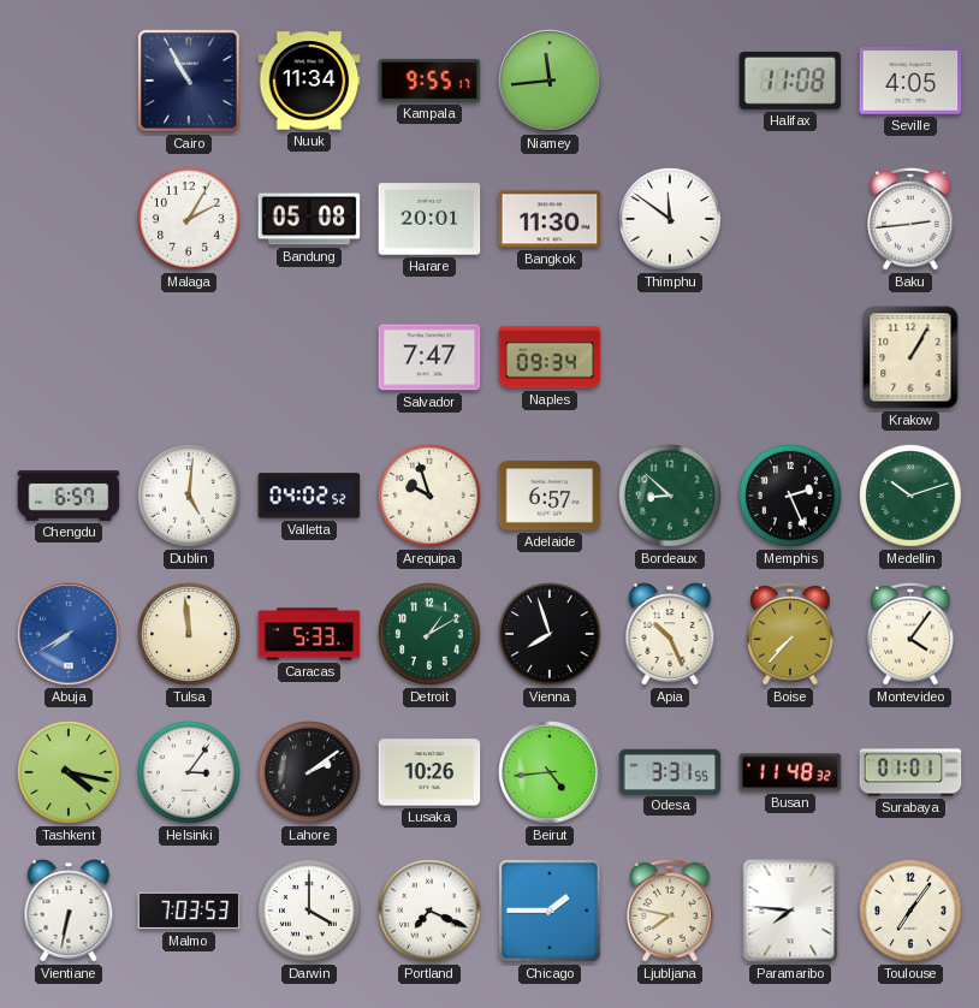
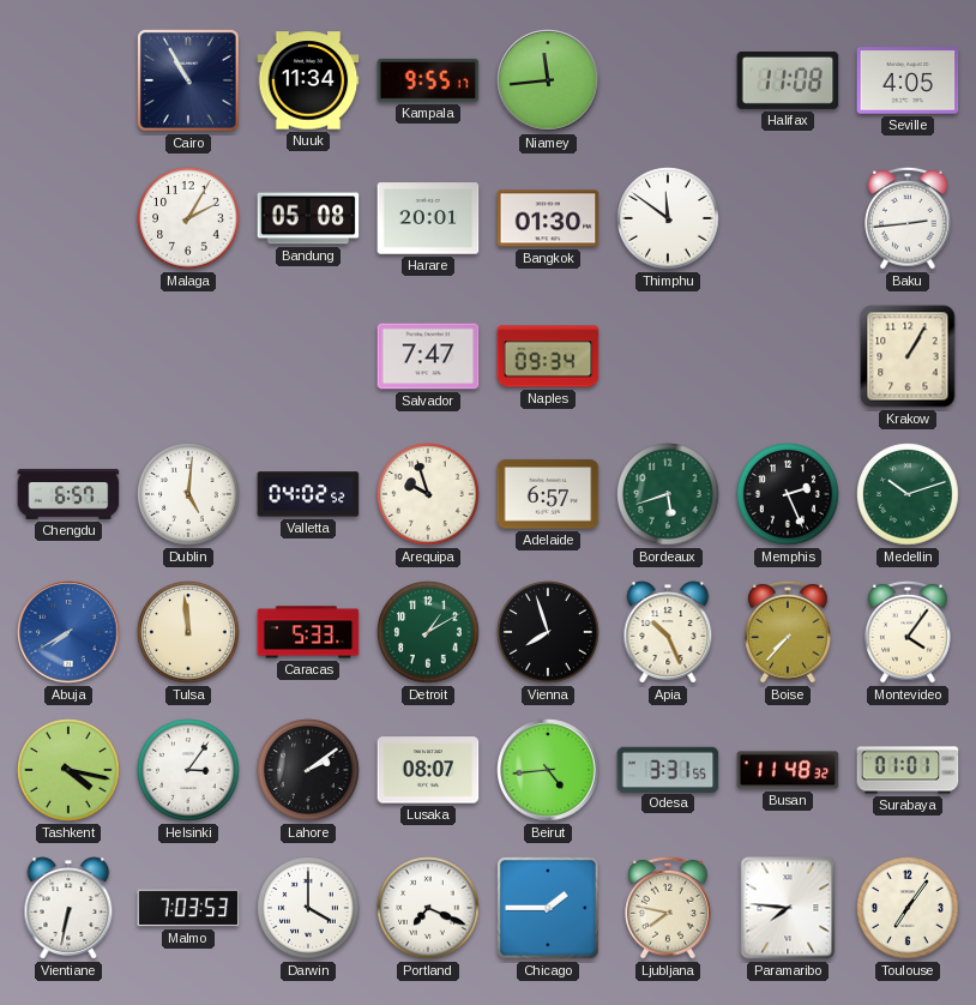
Bangkok: 11:30 -> 01:30
Bordeaux: 8:52 -> 5:42
Lusaka: 10:26 -> 08:07
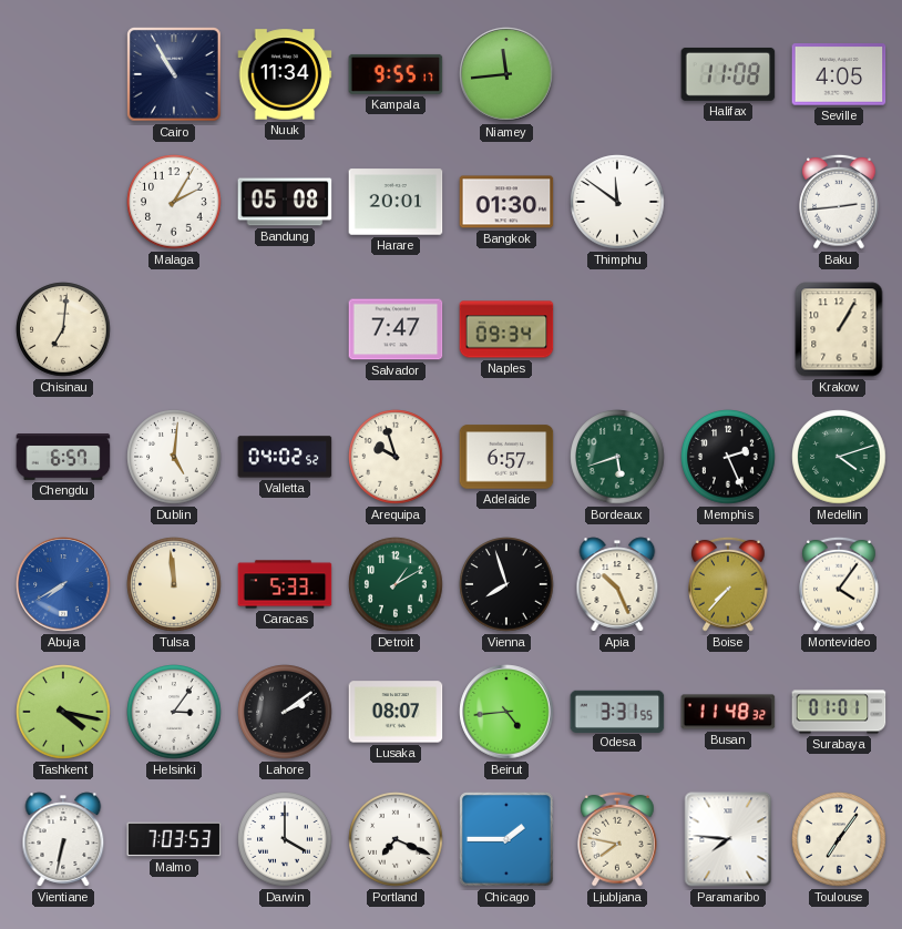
Chisinau: none -> 7:01
Medellin: 10:12 -> 4:12
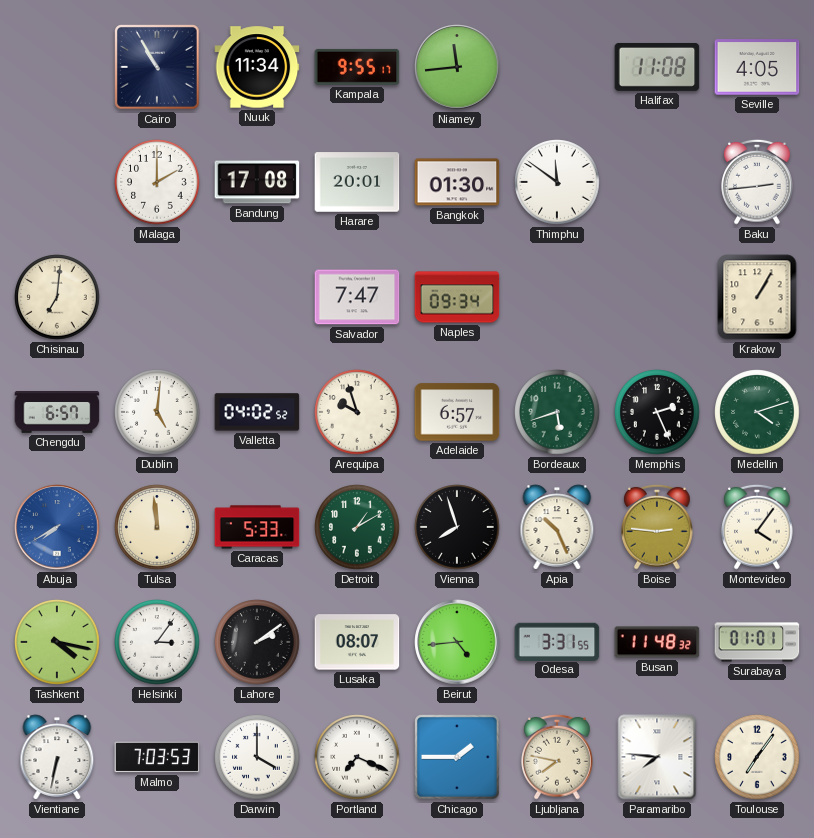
Malaga: 2:05 -> 2:00
Bandung: 05:08 -> 17:08
Boise: 7:37 -> 2:46
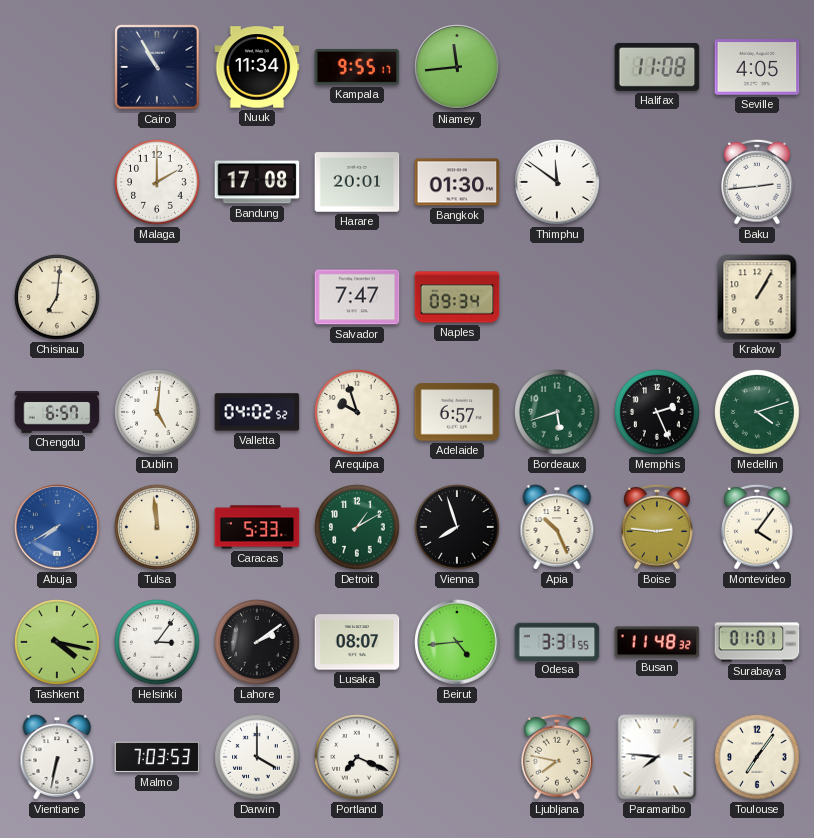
Chicago: 1:45 -> none
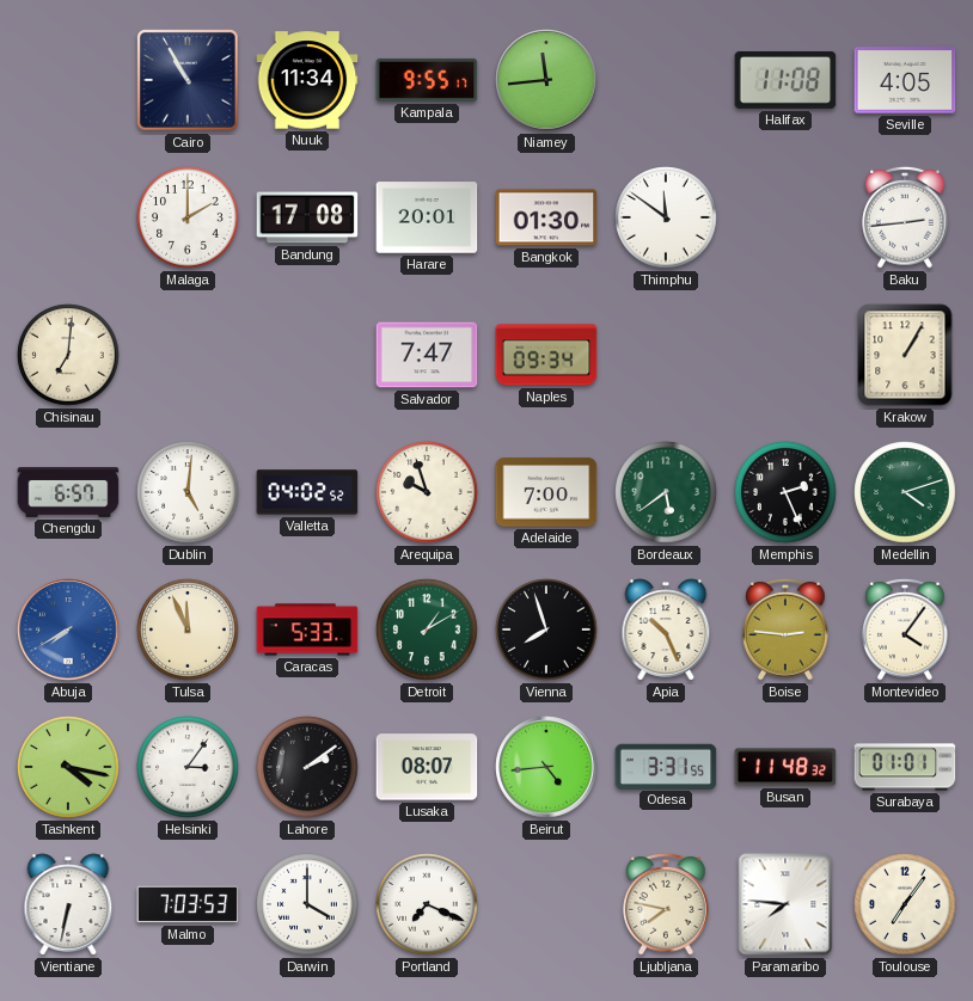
Adelaide: 6:57 -> 7:00
Bordeaux: 5:42 -> 5:39
Tulsa: 11:59 -> 11:56
